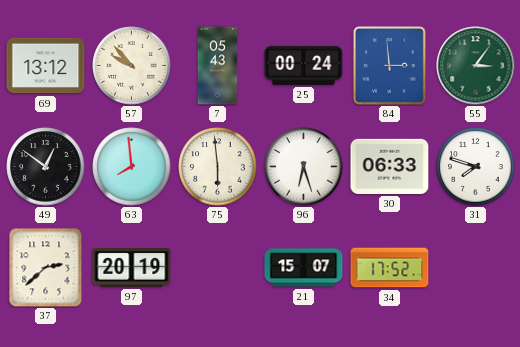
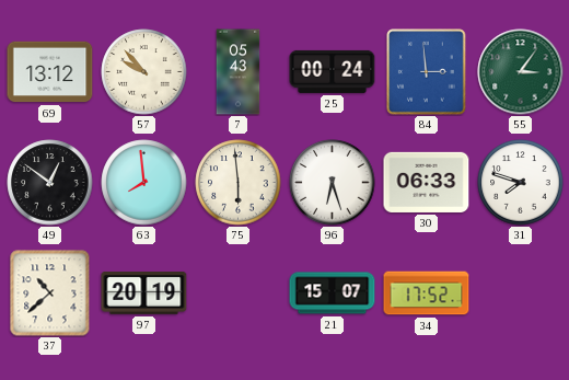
37: 2:38 -> 10:38
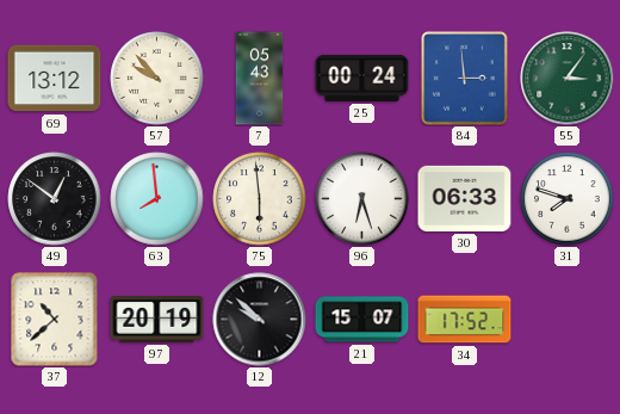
12: none -> 9:52
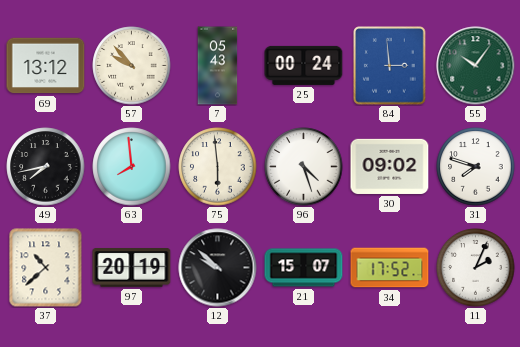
55: 3:06 -> 10:06
49: 12:51 -> 7:43
96: 6:27 -> 4:27
30: 06:33 -> 09:02
11: none -> 2:04
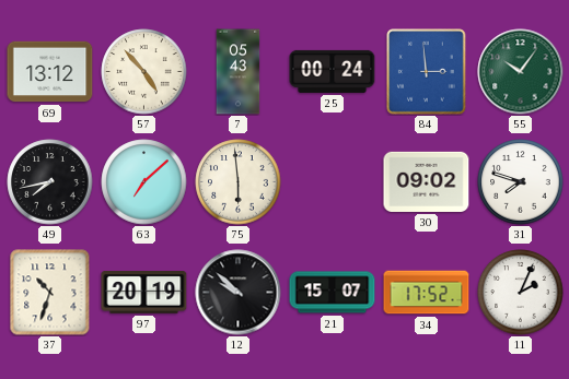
57: 9:53 -> 4:53
63: 7:59 -> 7:08
96: 4:27 -> none
37: 10:38 -> 10:33
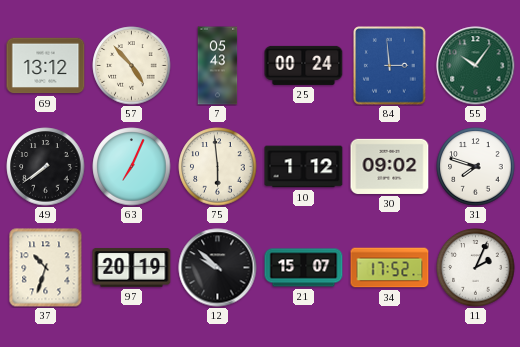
49: 7:43 -> 7:39
63: 7:08 -> 7:04
10: none -> 1:12
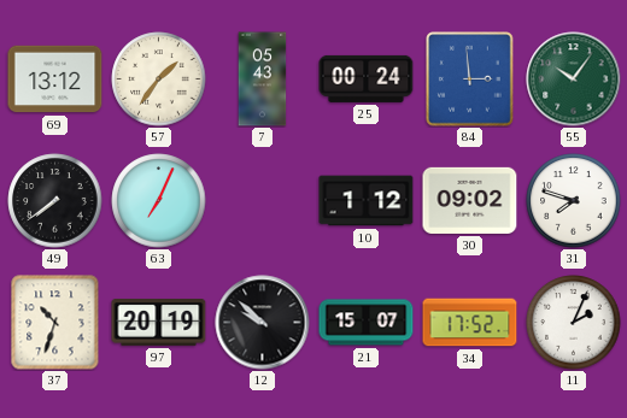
57: 4:53 -> 1:36
75: 5:59 -> none
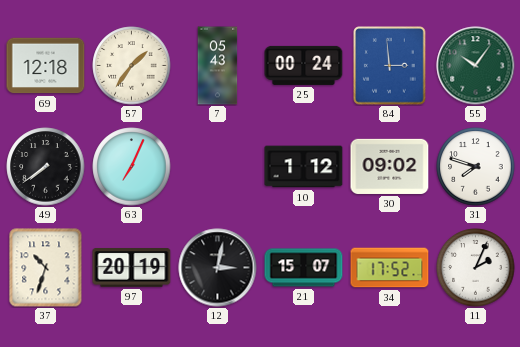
69: 13:12 -> 12:18
12: 9:52 -> 3:02
